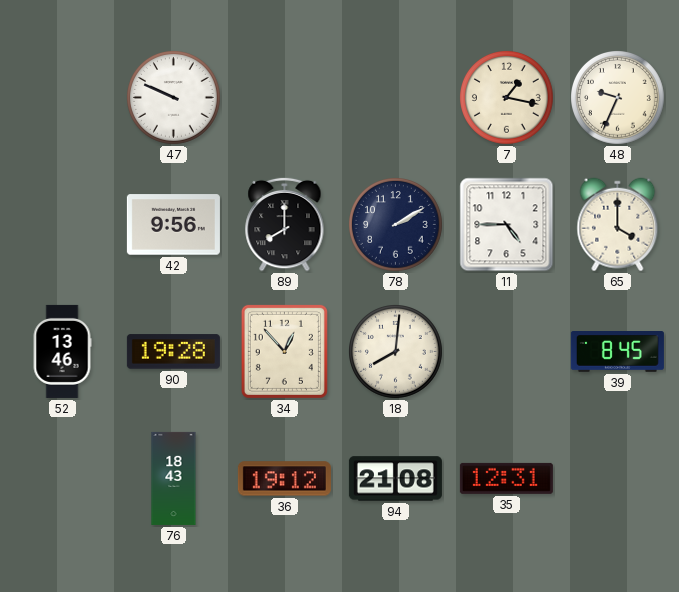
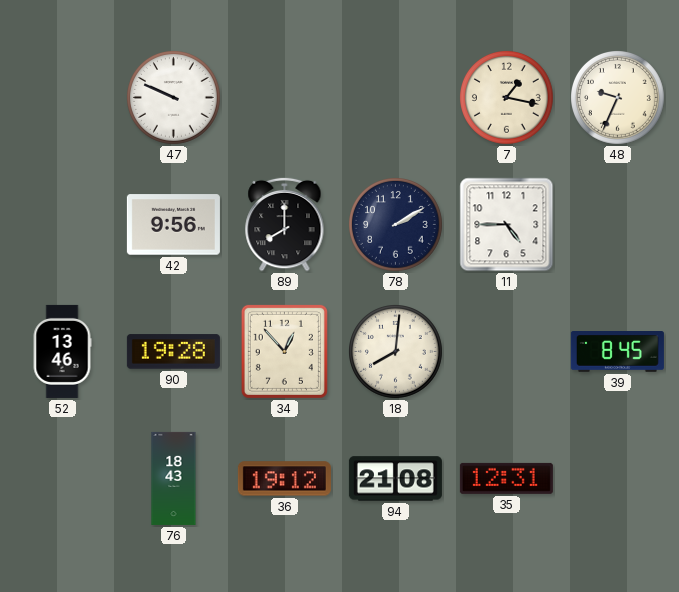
65: 4:00 -> none
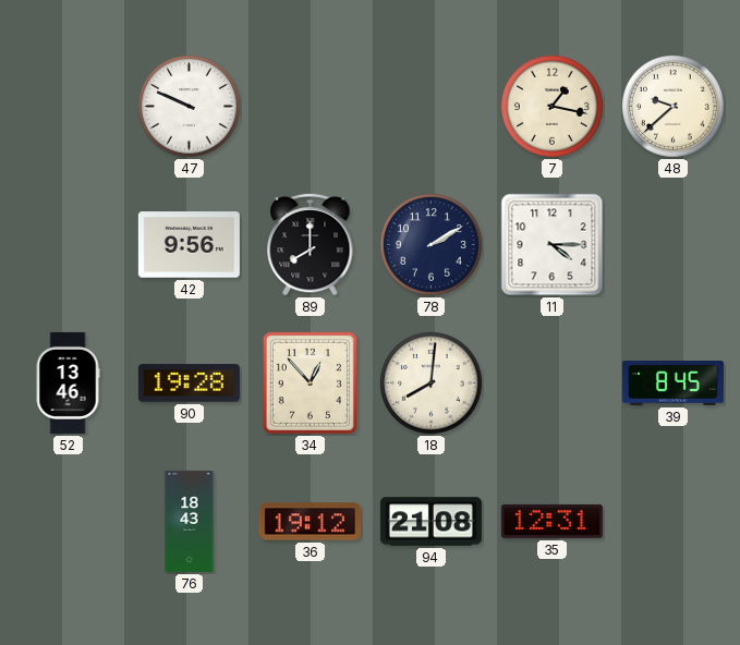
48: 9:34 -> 9:38
11: 4:45 -> 4:15
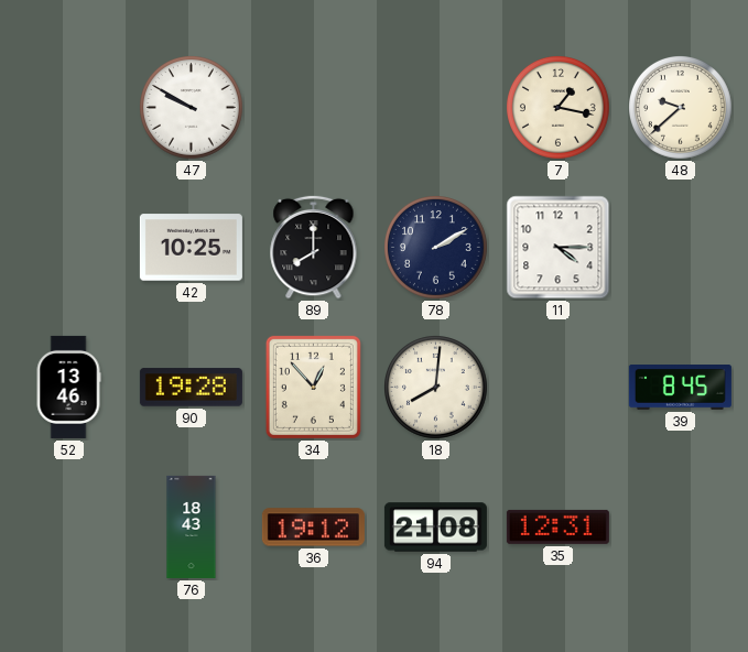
47: 9:49 -> 9:50
42: 9:56 -> 10:25
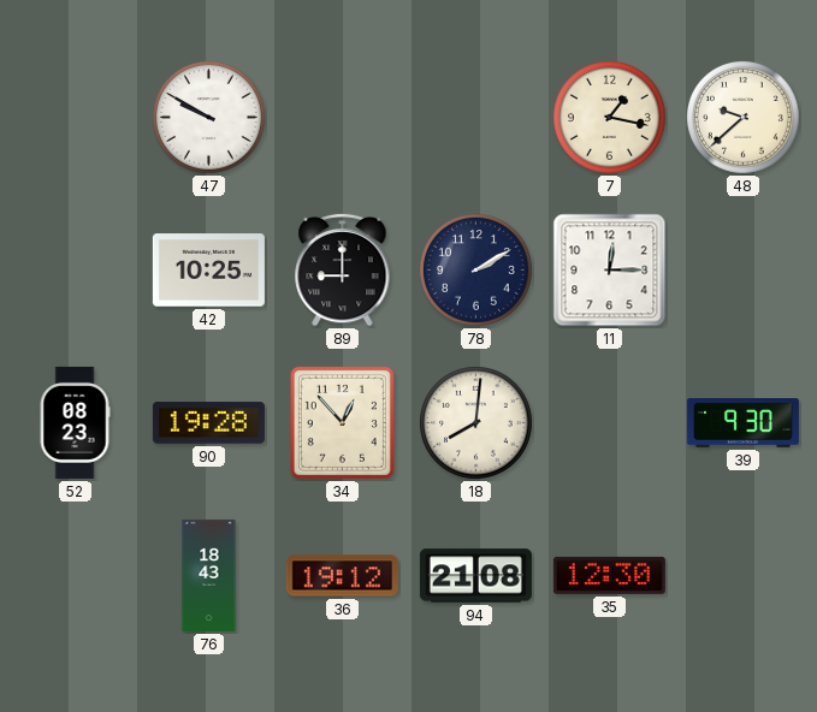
89: 8:00 -> 9:00
11: 4:15 -> 12:15
52: 13:46 -> 08:23
39: 8:45 -> 9:30
35: 12:31 -> 12:30
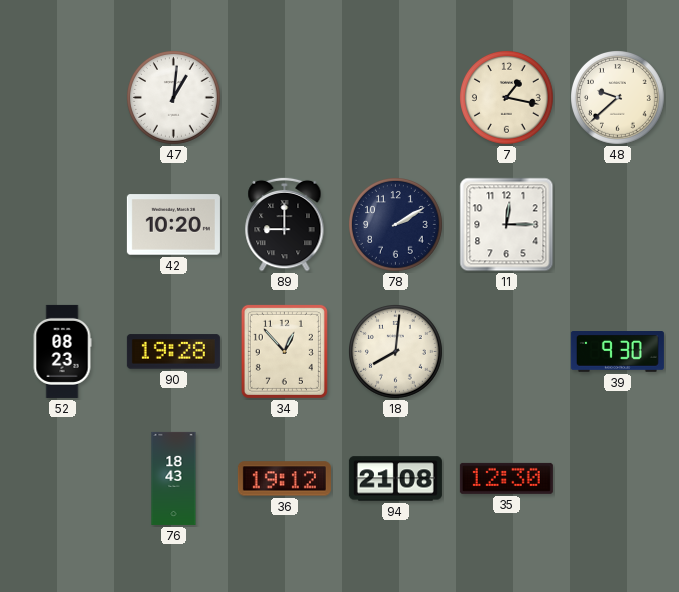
47: 9:50 -> 1:01
42: 10:25 -> 10:20
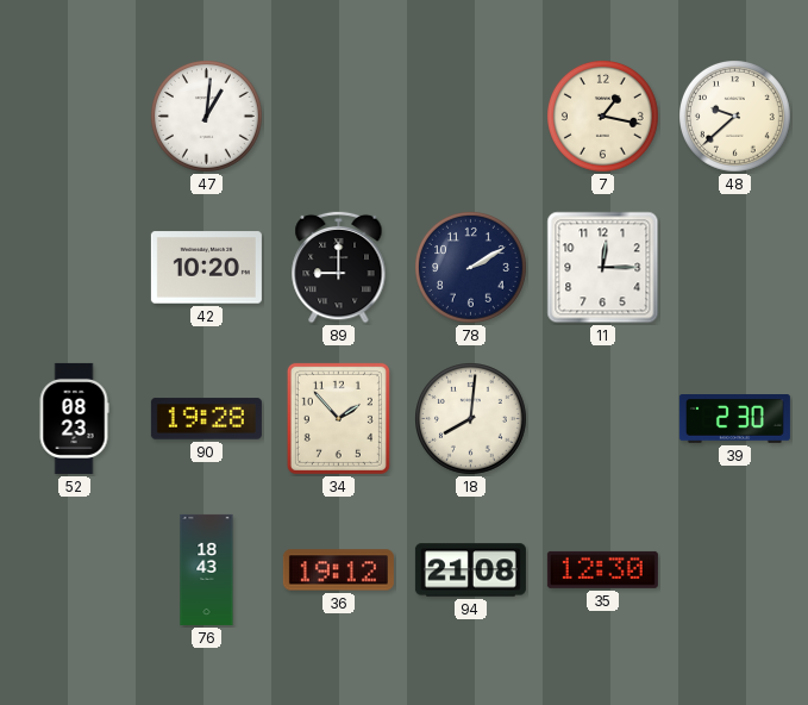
34: 12:53 -> 1:53
39: 9:30 -> 2:30
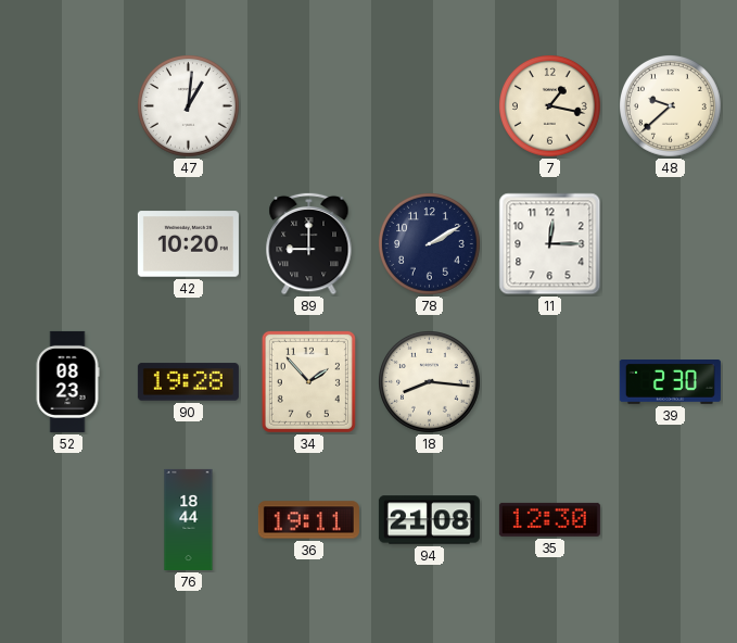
18: 8:01 -> 8:16
76: 18:43 -> 18:44
36: 19:12 -> 19:11
